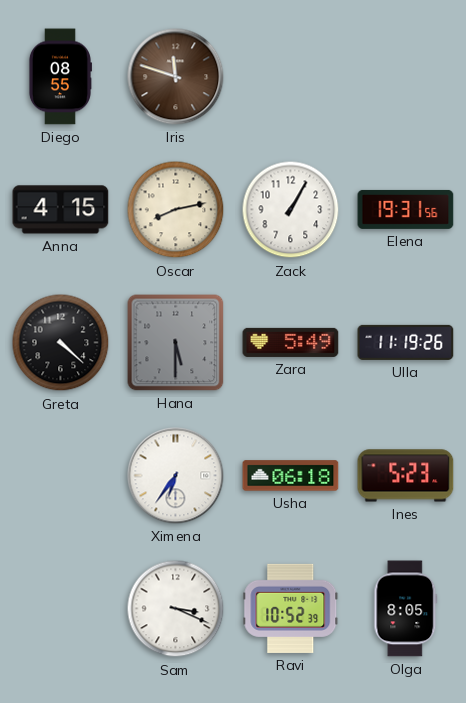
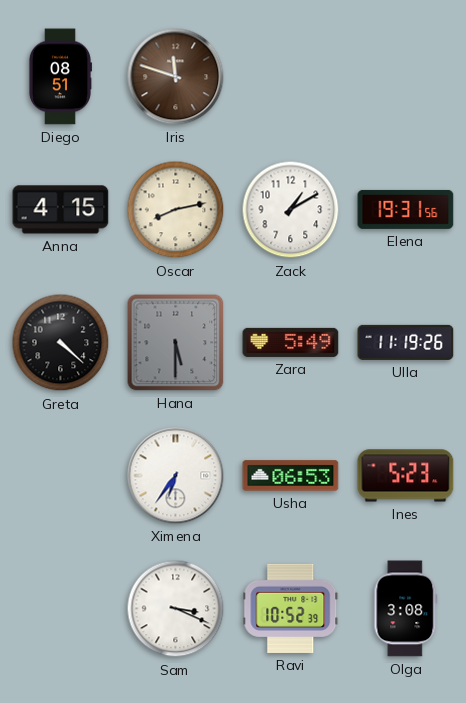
Diego: 08:55 -> 08:51
Zack: 1:05 -> 1:10
Usha: 06:18 -> 06:53
Olga: 8:05 -> 3:08
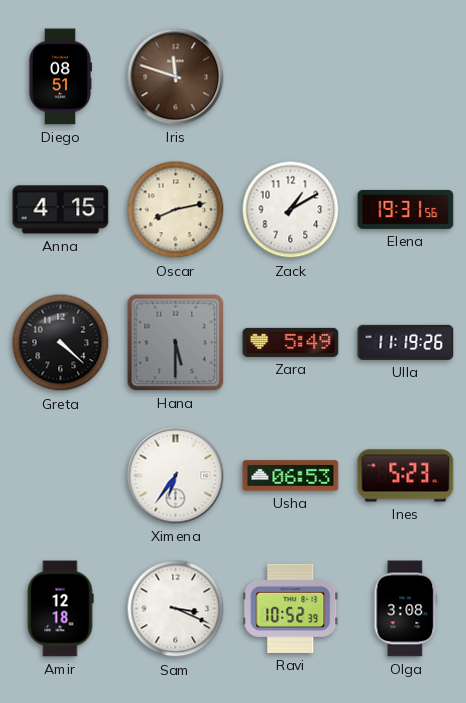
Amir: none -> 12:18
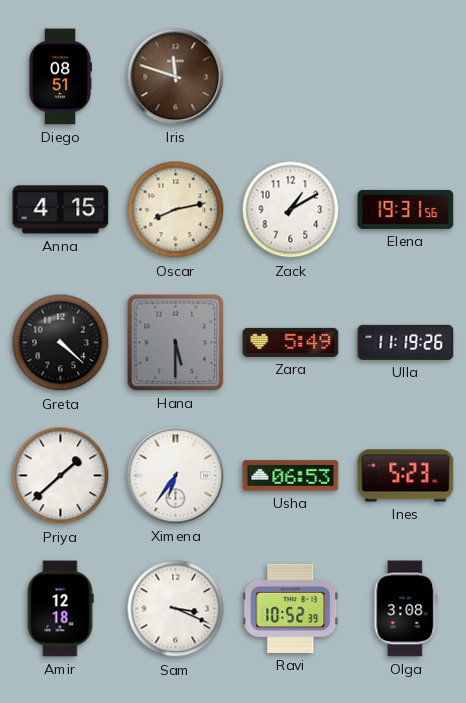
Priya: none -> 1:38
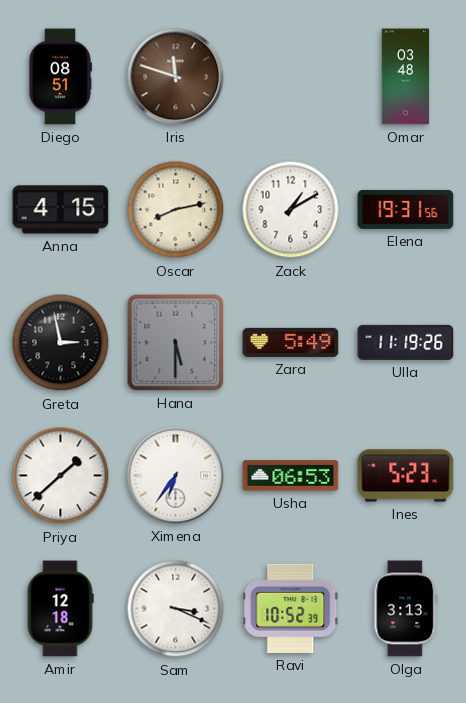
Omar: none -> 03:48
Greta: 4:22 -> 2:58
Olga: 3:08 -> 3:13
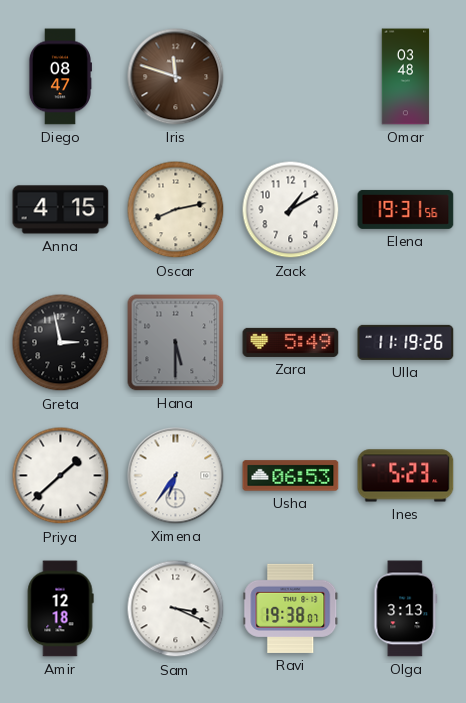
Diego: 08:51 -> 08:47
Ravi: 10:52 -> 19:38
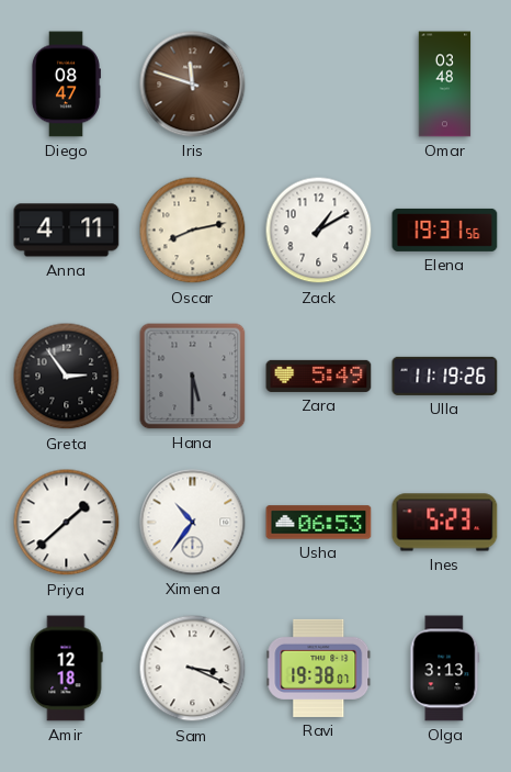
Anna: 4:15 -> 4:11
Greta: 2:58 -> 2:54
Ximena: 6:36 -> 10:36
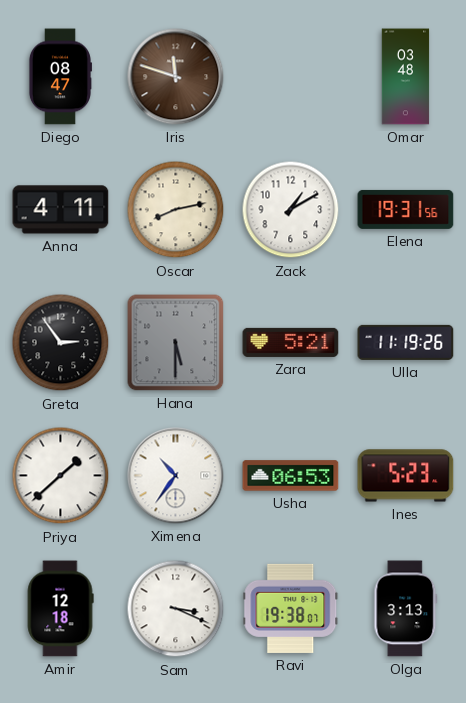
Zara: 5:49 -> 5:21
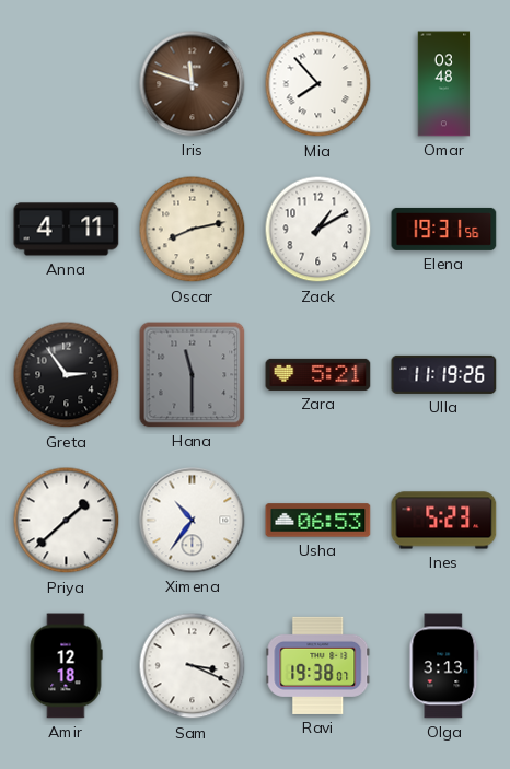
Diego: 08:47 -> none
Mia: none -> 7:53
Hana: 5:30 -> 11:30
